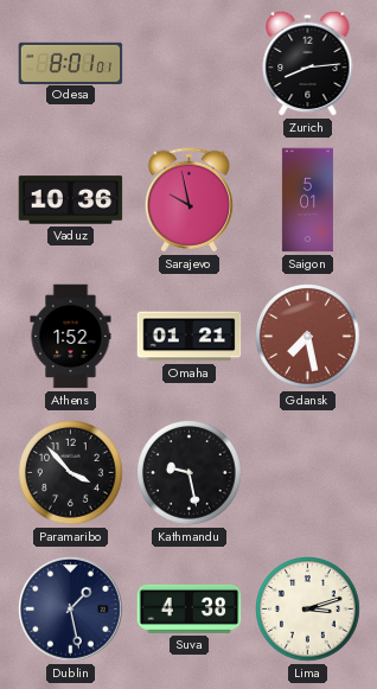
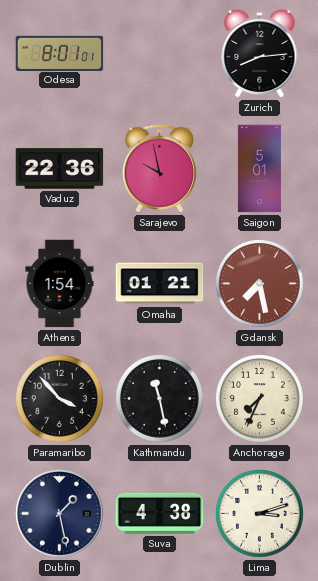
Vaduz: 10:36 -> 22:36
Athens: 1:52 -> 1:54
Kathmandu: 9:28 -> 11:28
Anchorage: none -> 7:34
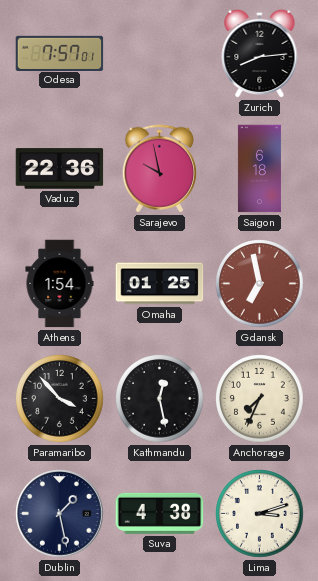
Odesa: 8:01 -> 7:57
Saigon: 5:01 -> 6:18
Omaha: 01:21 -> 01:25
Gdansk: 7:28 -> 6:58
Kathmandu: 11:28 -> 12:28
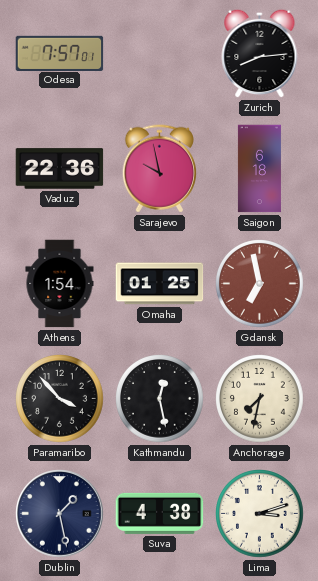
Anchorage: 7:34 -> 7:32
